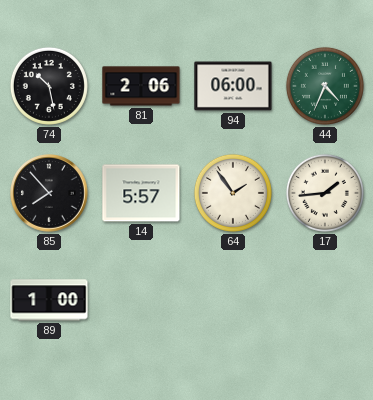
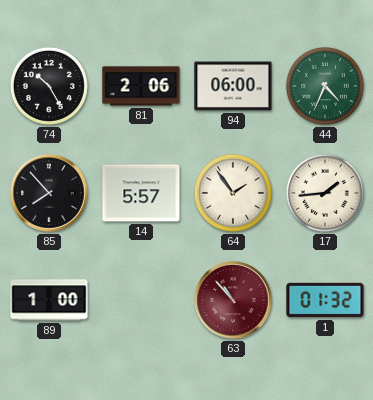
74: 10:28 -> 10:25
63: none -> 10:53
1: none -> 01:32
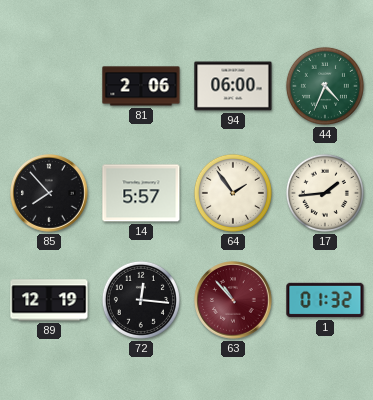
74: 10:25 -> none
89: 1:00 -> 12:19
72: none -> 12:16
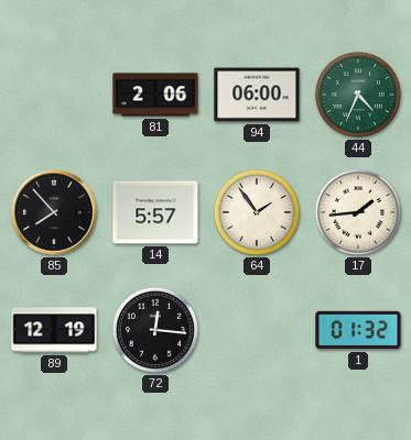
63: 10:53 -> none
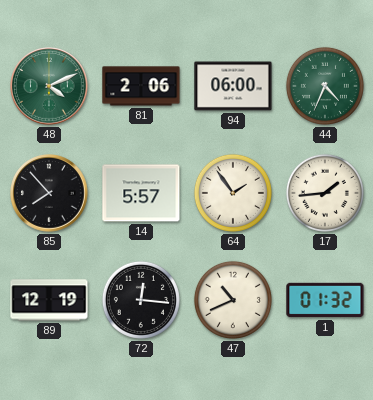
48: none -> 4:11
47: none -> 10:41
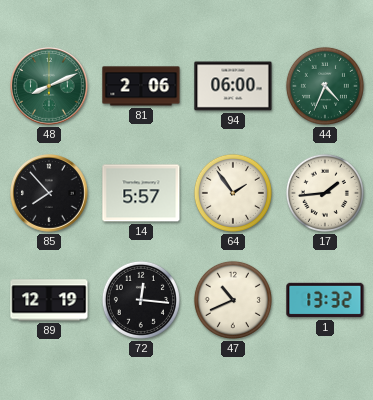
48: 4:11 -> 8:11
1: 01:32 -> 13:32
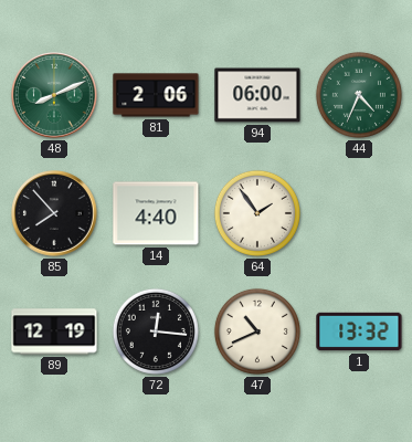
14: 5:57 -> 4:40
17: 1:44 -> none
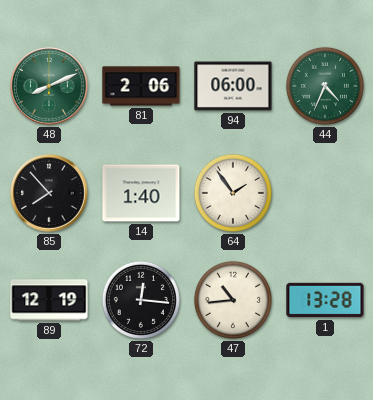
14: 4:40 -> 1:40
47: 10:41 -> 10:44
1: 13:32 -> 13:28
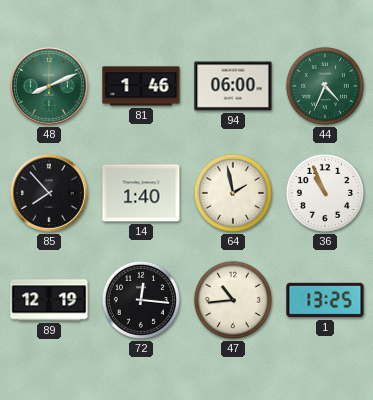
81: 2:06 -> 1:46
64: 1:54 -> 1:58
36: none -> 10:56
1: 13:28 -> 13:25
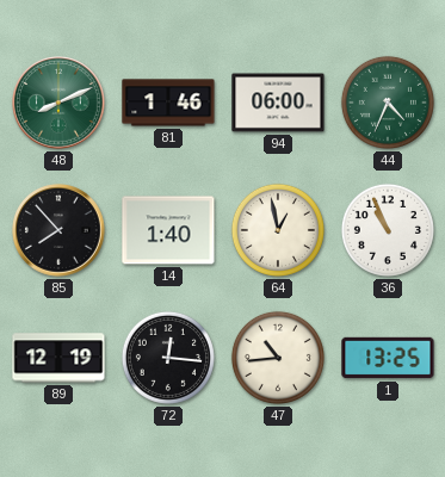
64: 1:58 -> 12:58
